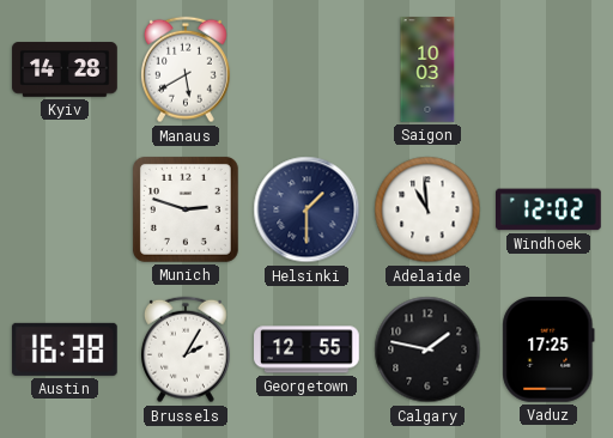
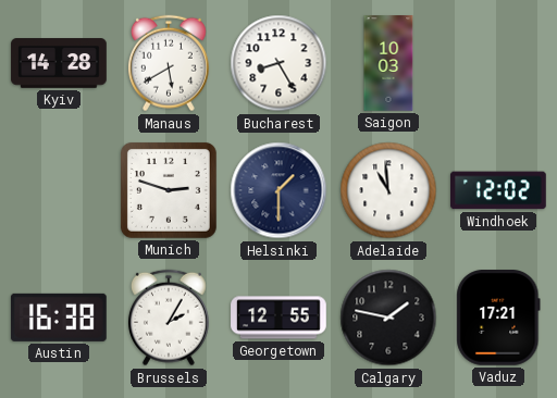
Bucharest: none -> 8:25
Vaduz: 17:25 -> 17:21
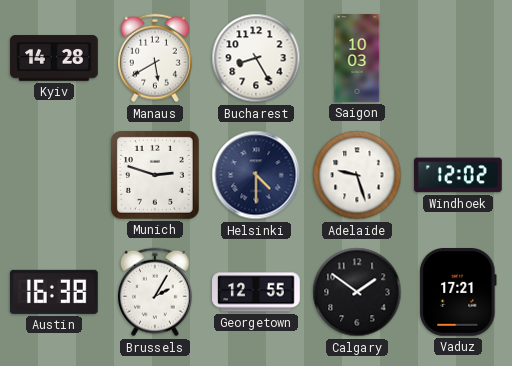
Helsinki: 1:30 -> 4:30
Adelaide: 10:59 -> 9:27
Calgary: 1:47 -> 1:51
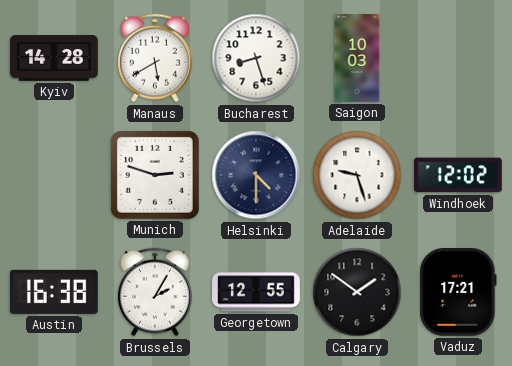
Bucharest: 8:25 -> 8:27
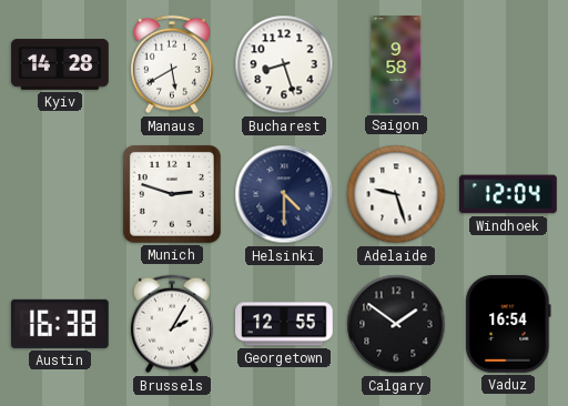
Saigon: 10:03 -> 9:58
Windhoek: 12:02 -> 12:04
Vaduz: 17:21 -> 16:54
